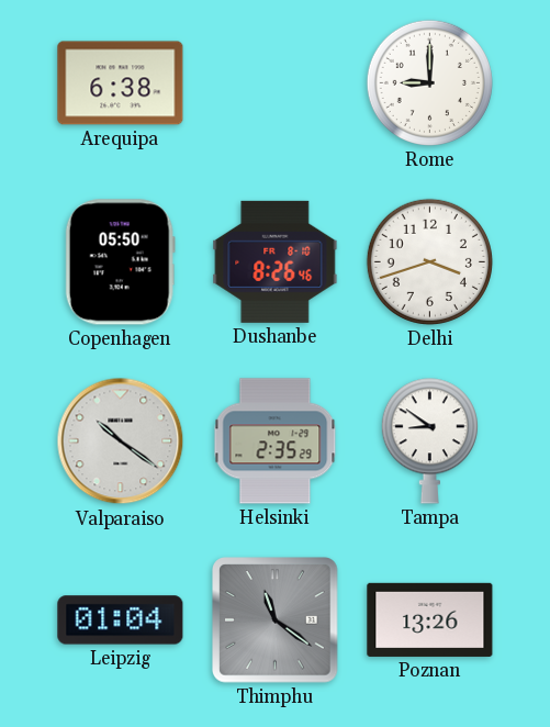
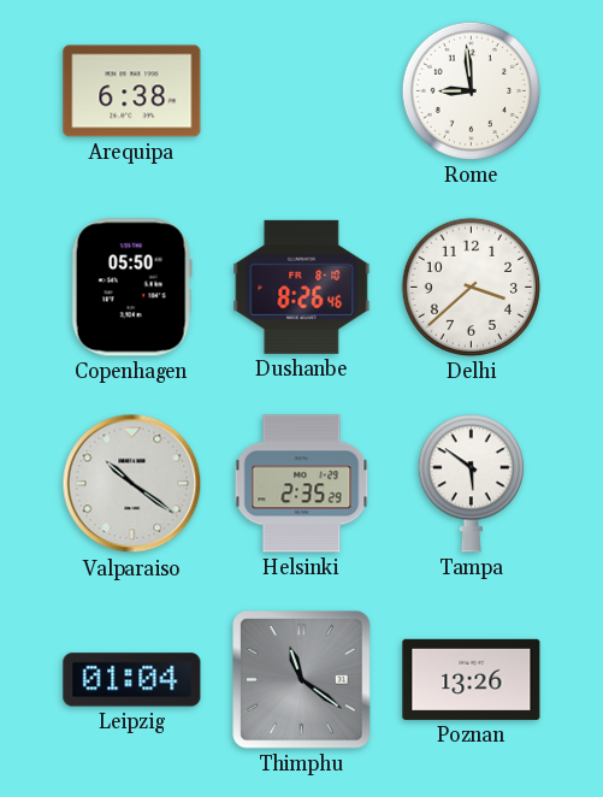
Rome: 9:00 -> 8:59
Delhi: 3:42 -> 3:38
Tampa: 8:51 -> 5:51
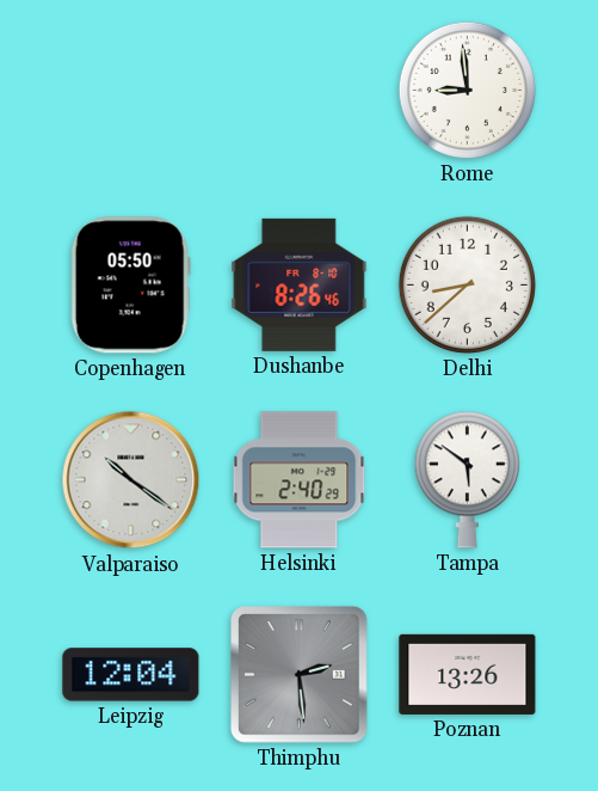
Arequipa: 6:38 -> none
Delhi: 3:38 -> 8:38
Helsinki: 2:35 -> 2:40
Leipzig: 01:04 -> 12:04
Thimphu: 11:21 -> 2:29
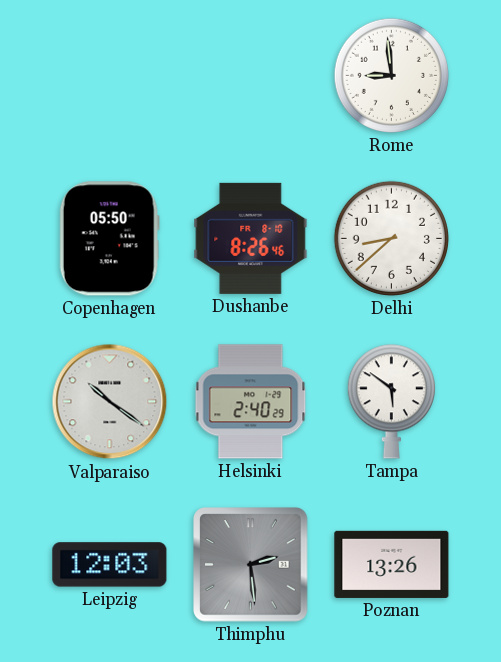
Leipzig: 12:04 -> 12:03
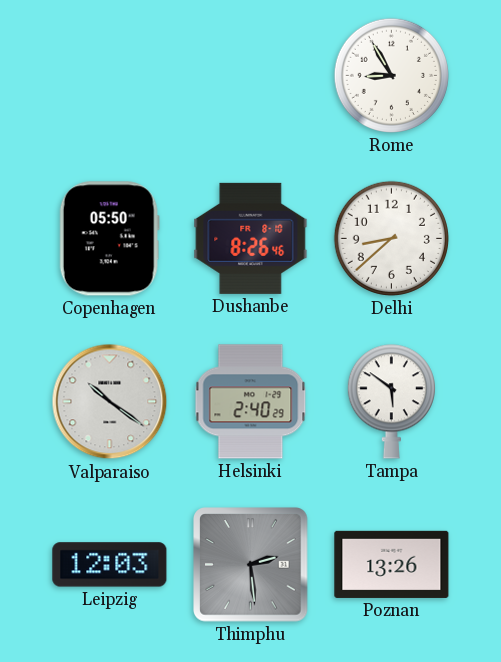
Rome: 8:59 -> 8:55
